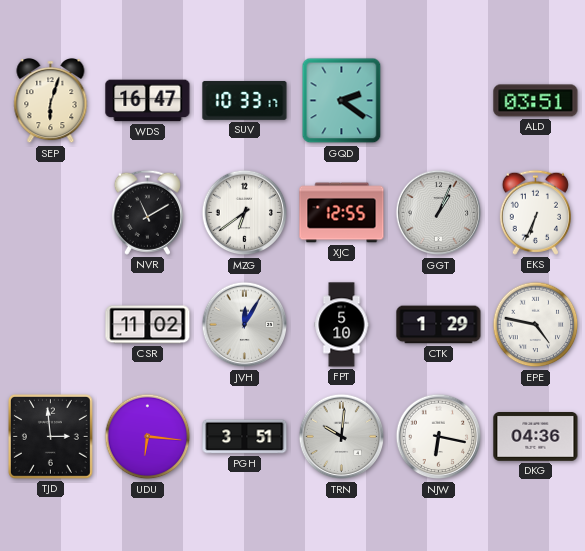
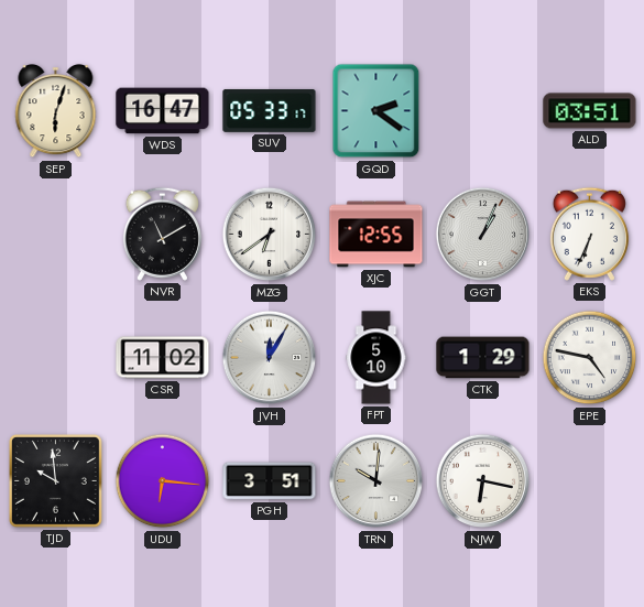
SUV: 10:33 -> 05:33
TJD: 2:59 -> 9:59
DKG: 04:36 -> none
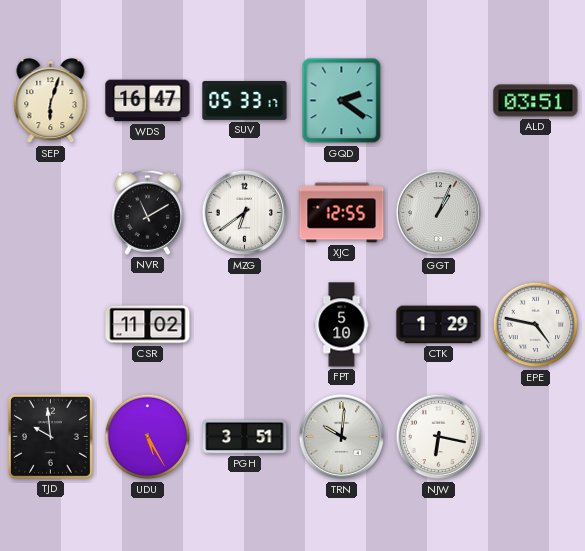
EKS: 6:34 -> none
JVH: 12:05 -> none
UDU: 6:16 -> 5:25
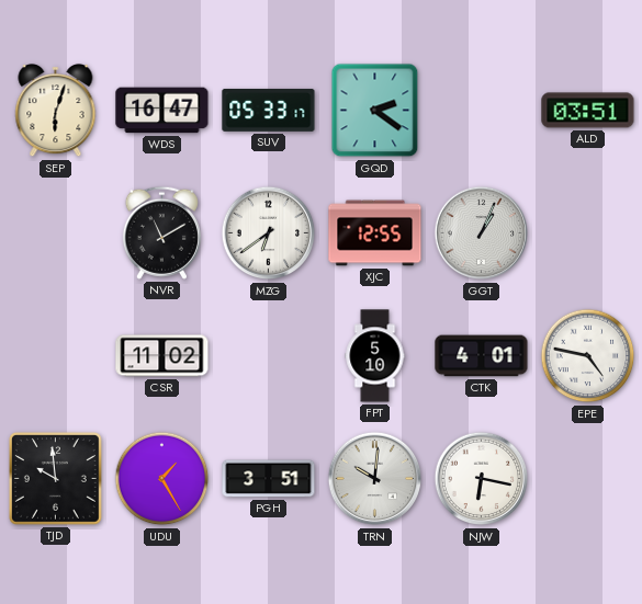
CTK: 1:29 -> 4:01
UDU: 5:25 -> 1:25
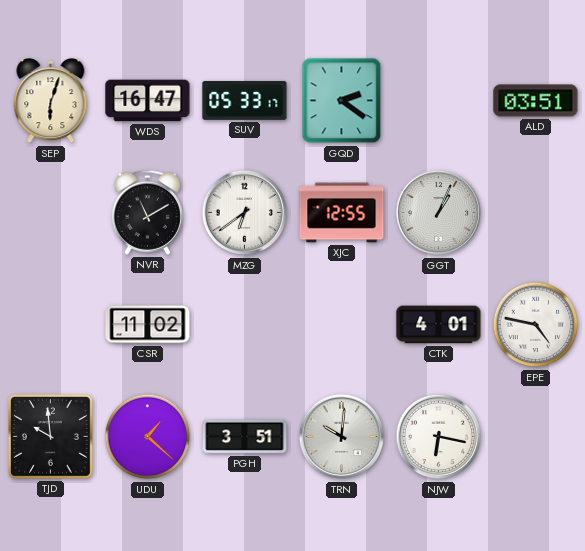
FPT: 5:10 -> none
UDU: 1:25 -> 1:22
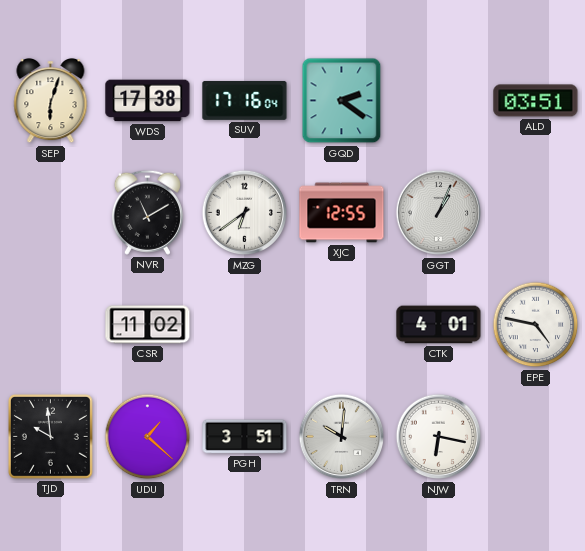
WDS: 16:47 -> 17:38
SUV: 05:33 -> 17:16
